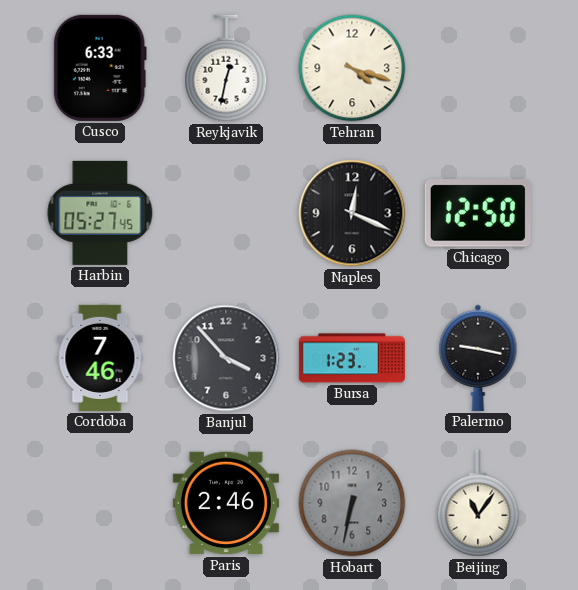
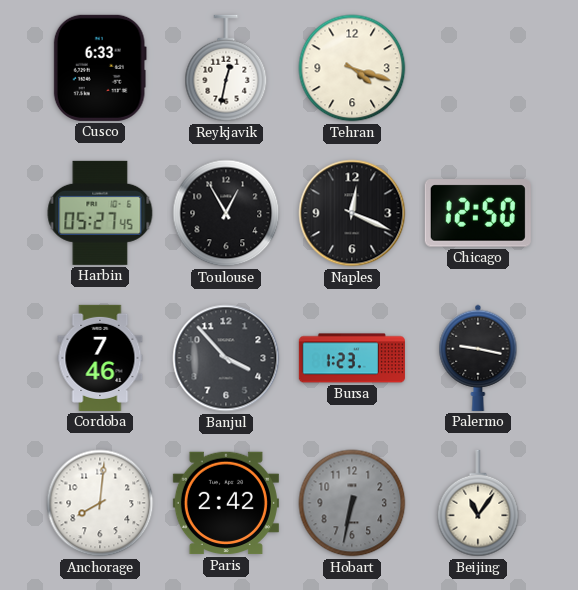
Toulouse: none -> 12:55
Anchorage: none -> 8:01
Paris: 2:46 -> 2:42
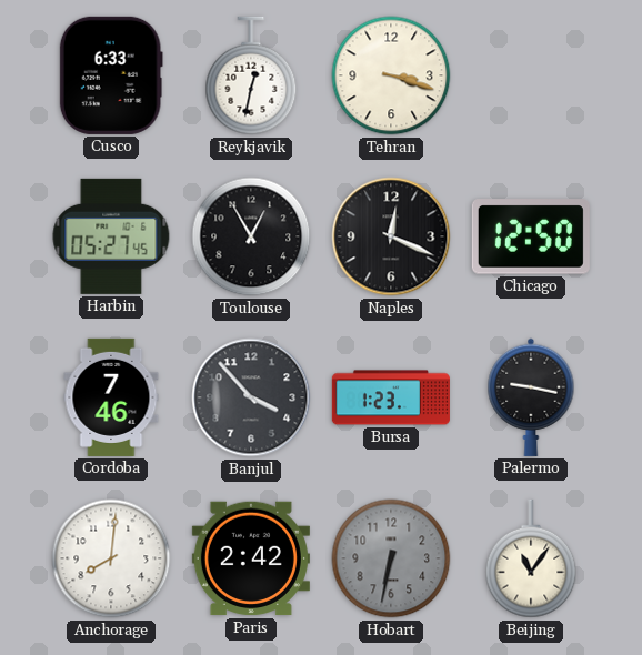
Tehran: 4:18 -> 3:18
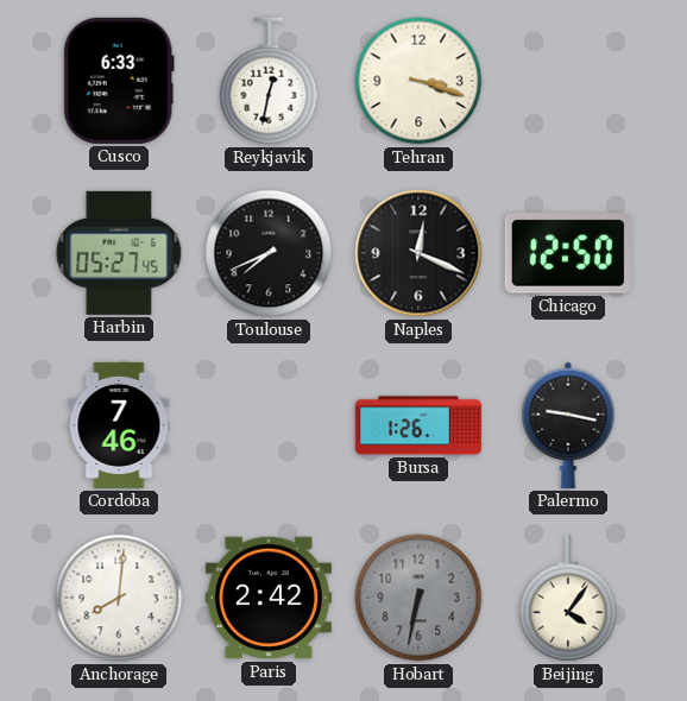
Toulouse: 12:55 -> 7:41
Banjul: 3:53 -> none
Bursa: 1:23 -> 1:26
Beijing: 11:06 -> 4:06
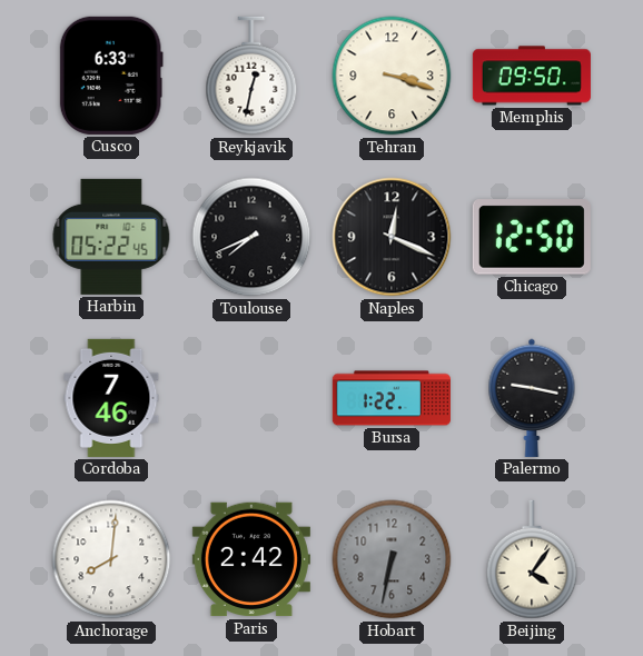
Memphis: none -> 09:50
Harbin: 05:27 -> 05:22
Bursa: 1:26 -> 1:22
